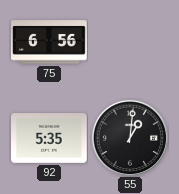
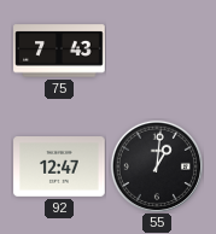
75: 6:56 -> 7:43
92: 5:35 -> 12:47
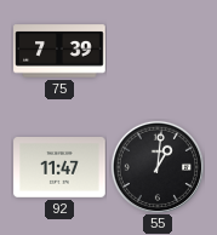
75: 7:43 -> 7:39
92: 12:47 -> 11:47
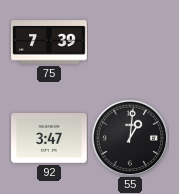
92: 11:47 -> 3:47
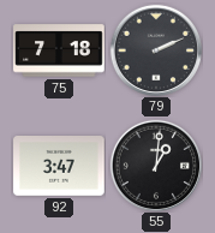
75: 7:39 -> 7:18
79: none -> 2:11
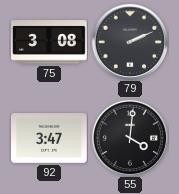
75: 7:18 -> 3:08
55: 1:01 -> 4:01
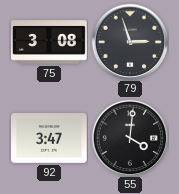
79: 2:11 -> 2:57
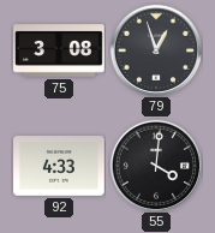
79: 2:57 -> 12:57
92: 3:47 -> 4:33
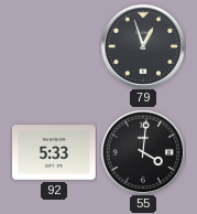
75: 3:08 -> none
92: 4:33 -> 5:33
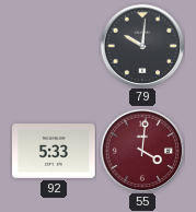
79: 12:57 -> 10:01
55 dial: black -> burgundy
